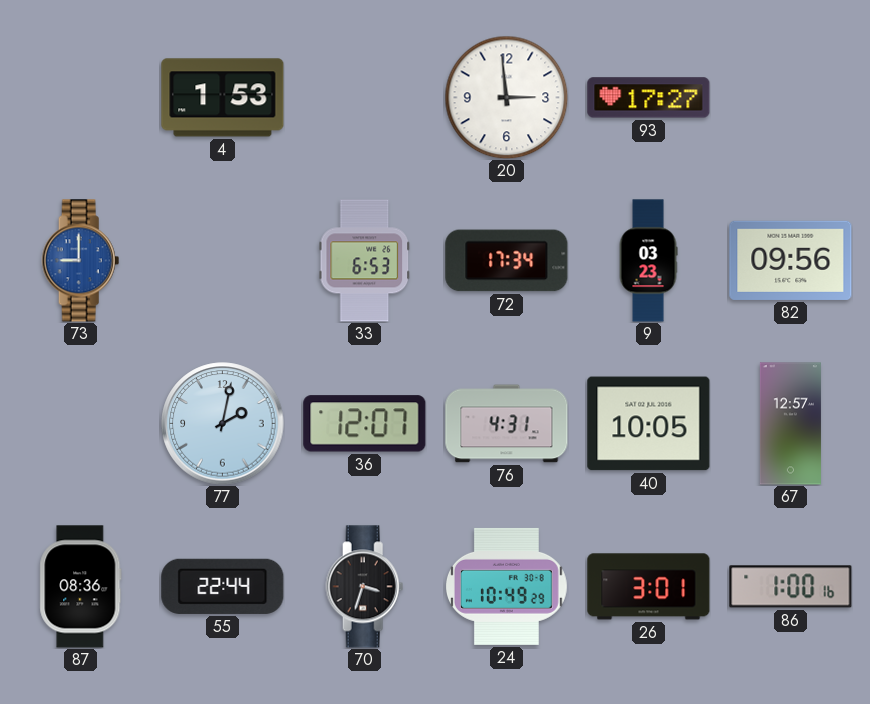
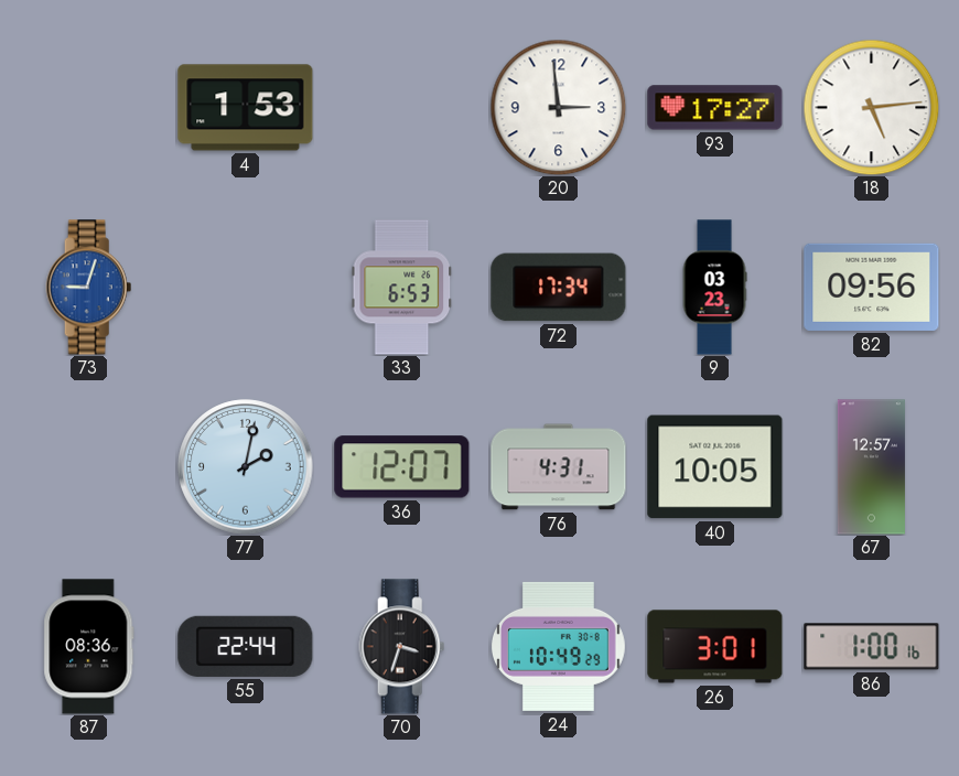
18: none -> 5:14
73: 9:00 -> 9:03
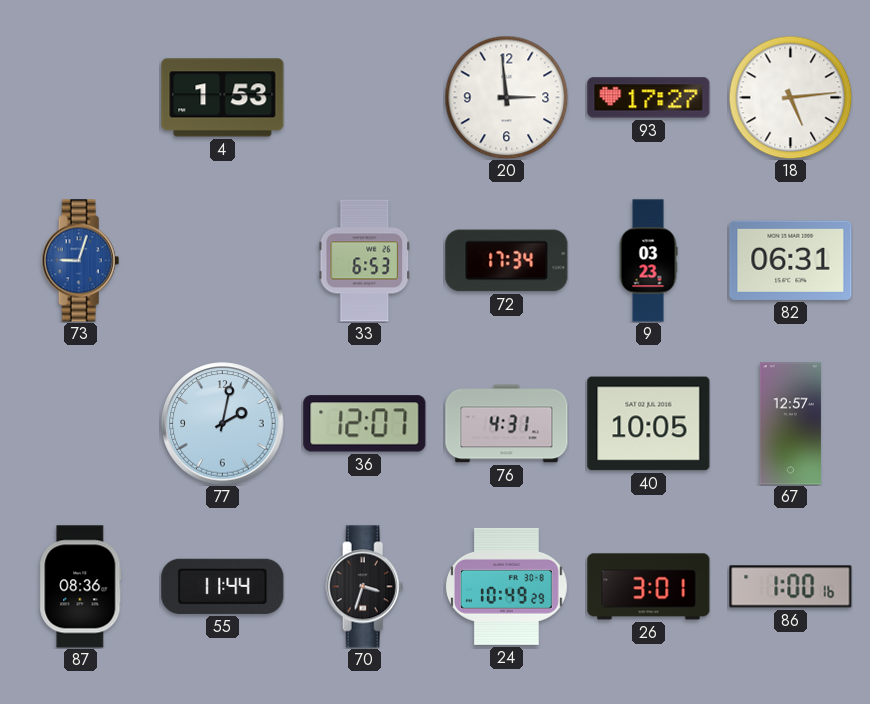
82: 09:56 -> 06:31
55: 22:44 -> 11:44
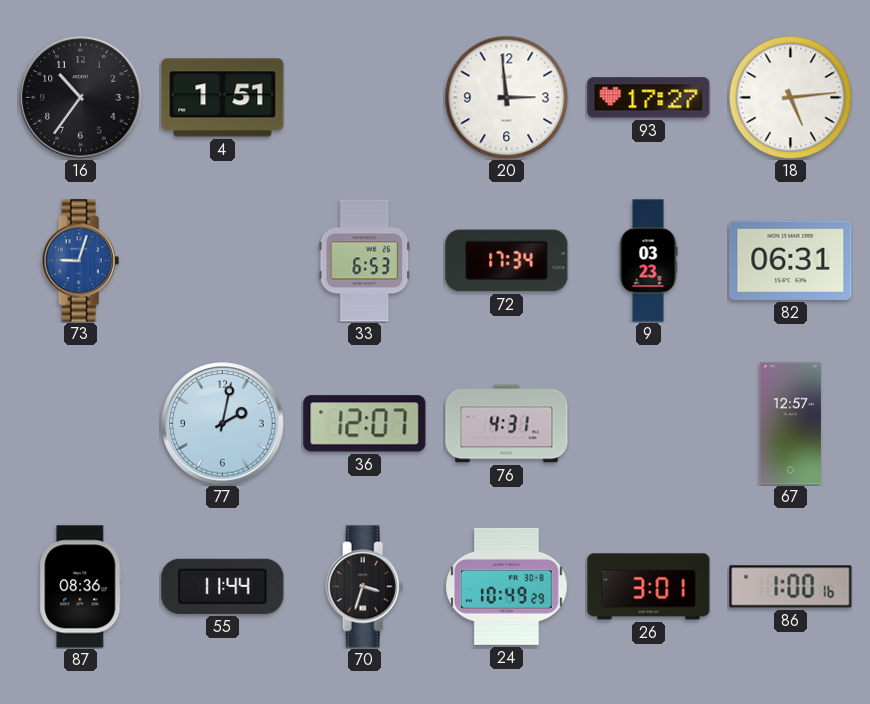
16: none -> 10:36
4: 1:53 -> 1:51
40: 10:05 -> none
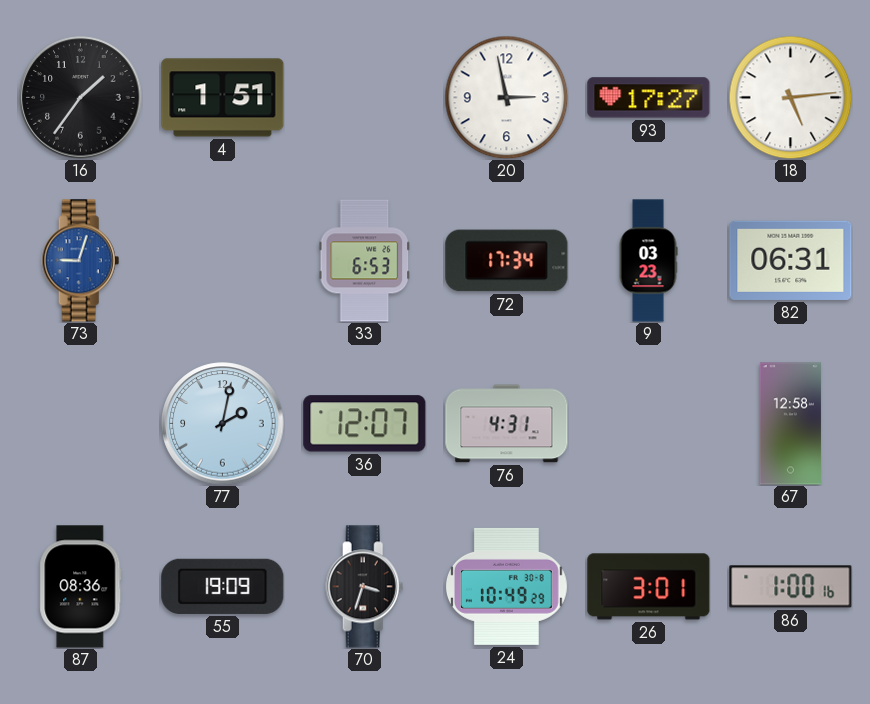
16: 10:36 -> 1:36
20: 2:59 -> 2:58
67: 12:57 -> 12:58
55: 11:44 -> 19:09
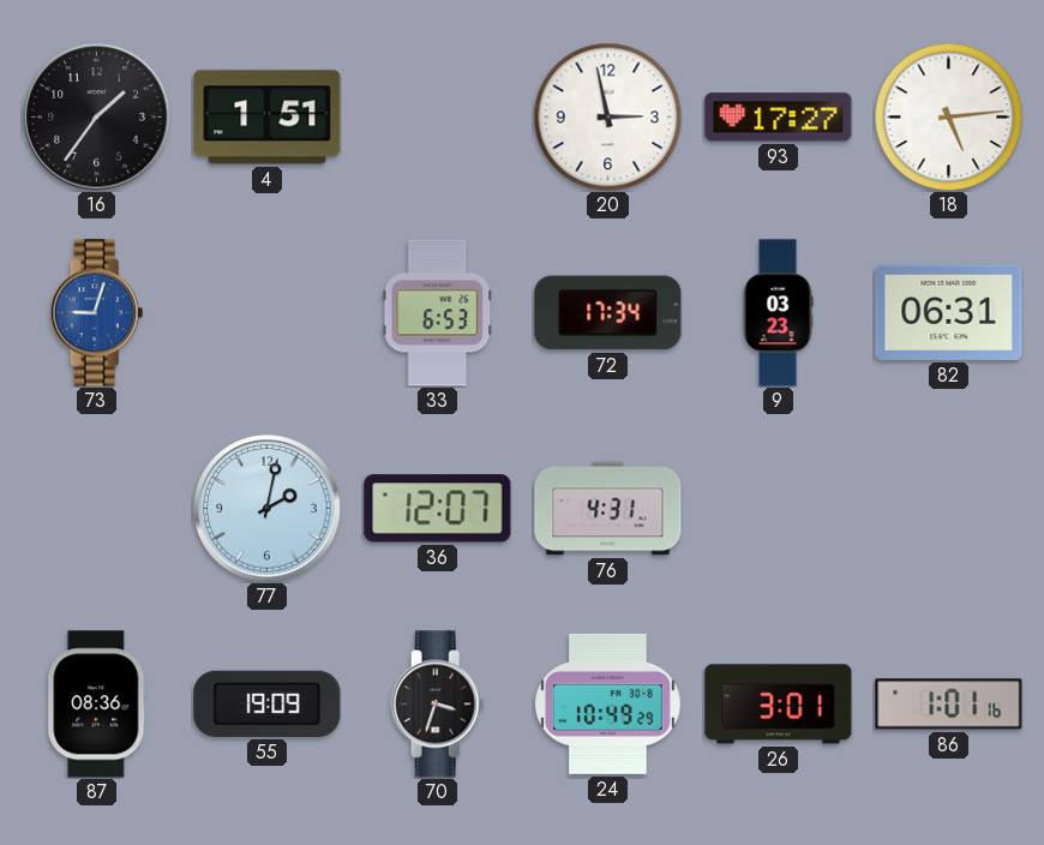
67: 12:58 -> none
86: 1:00 -> 1:01
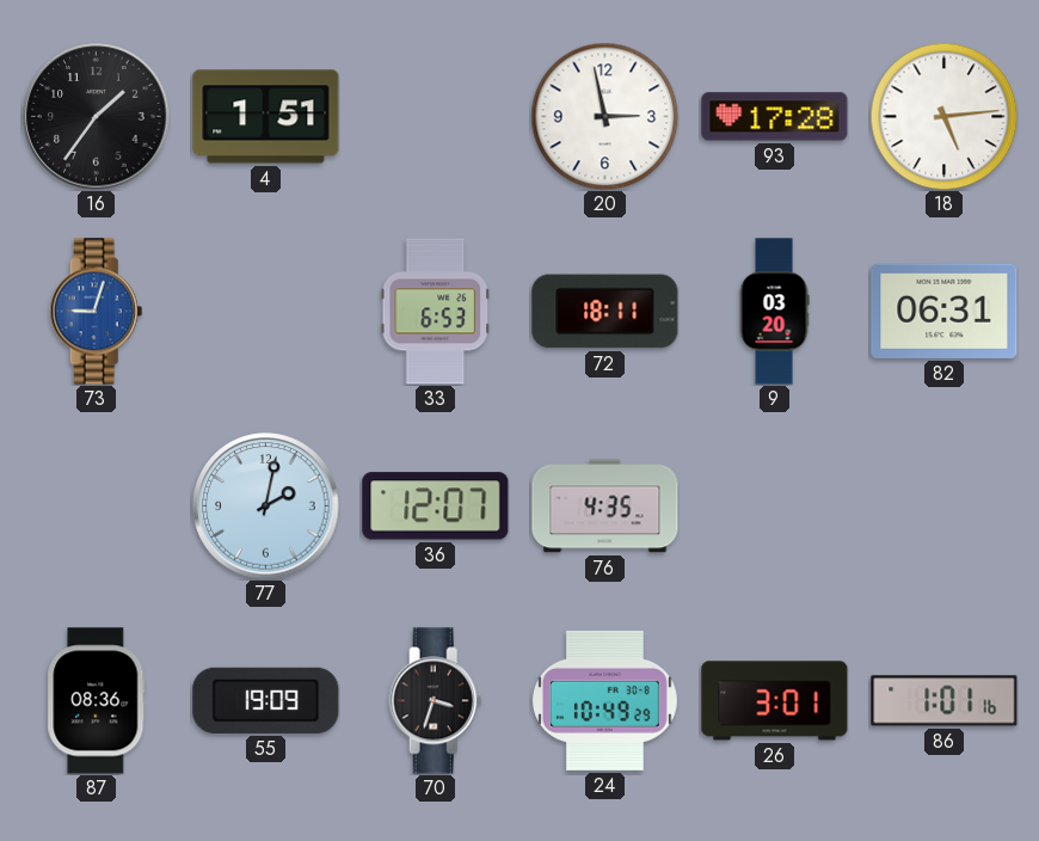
93: 17:27 -> 17:28
72: 17:34 -> 18:11
9: 03:23 -> 03:20
76: 4:31 -> 4:35
